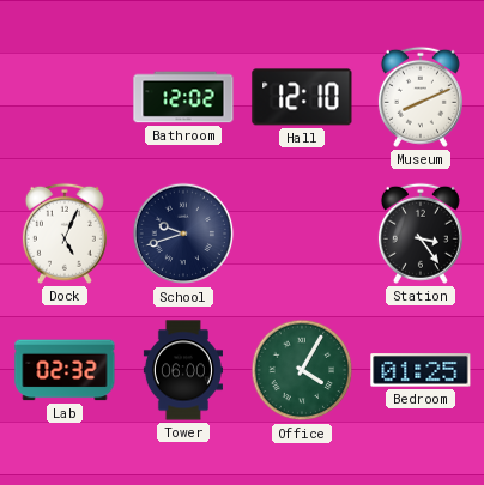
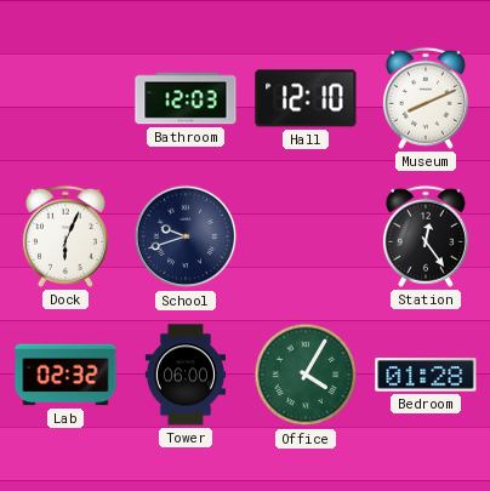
Bathroom: 12:02 -> 12:03
Dock: 5:04 -> 6:04
Station: 3:24 -> 12:24
Bedroom: 01:25 -> 01:28
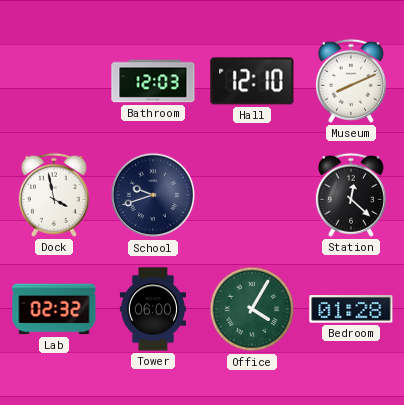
Dock: 6:04 -> 3:58
Station: 12:24 -> 12:22
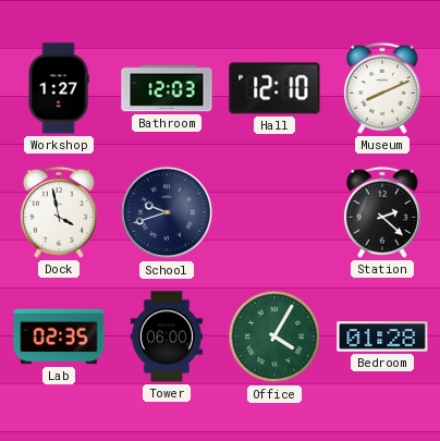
Workshop: none -> 1:27
Station: 12:22 -> 2:22
Lab: 02:32 -> 02:35
